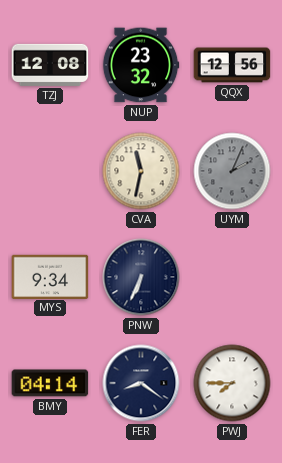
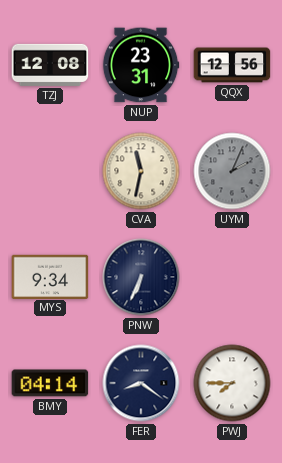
NUP: 23:32 -> 23:31
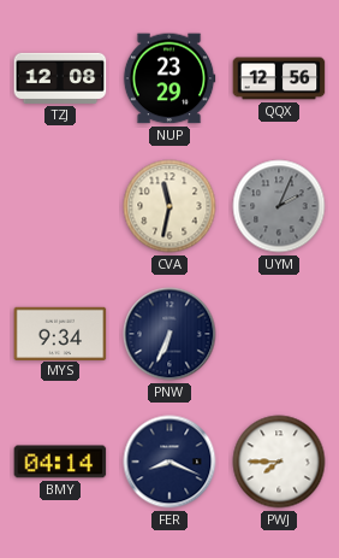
NUP: 23:31 -> 23:29
FER: 8:21 -> 8:19
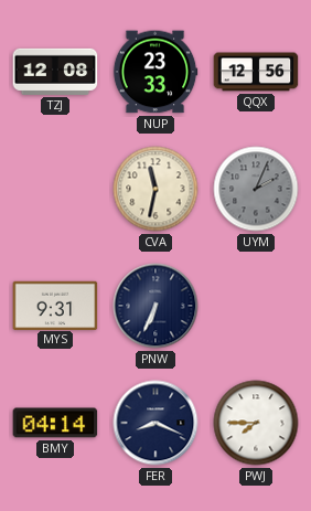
NUP: 23:29 -> 23:33
MYS: 9:34 -> 9:31
